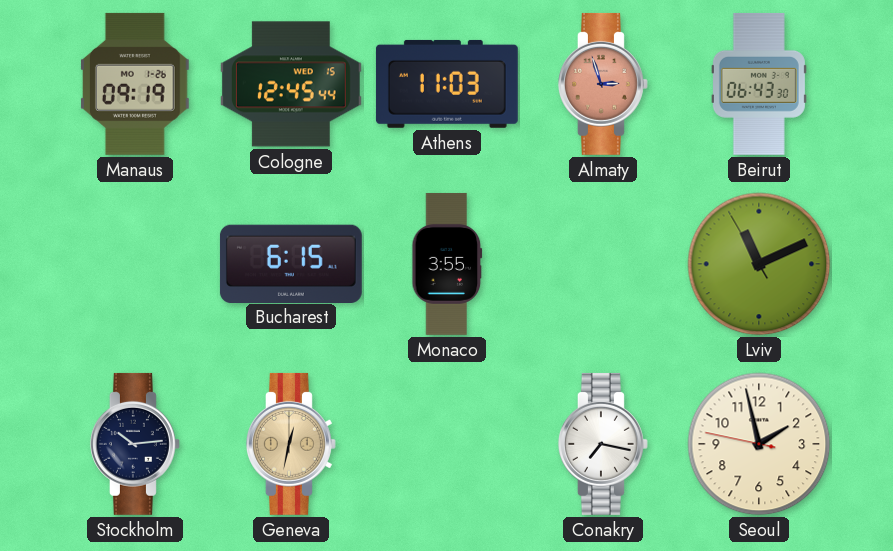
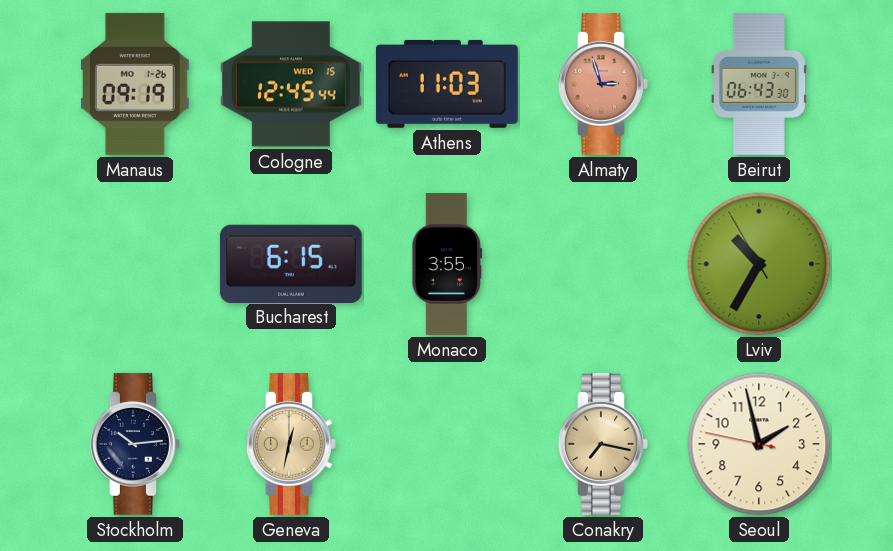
Lviv: 11:10 -> 10:34
Conakry dial: white -> champagne
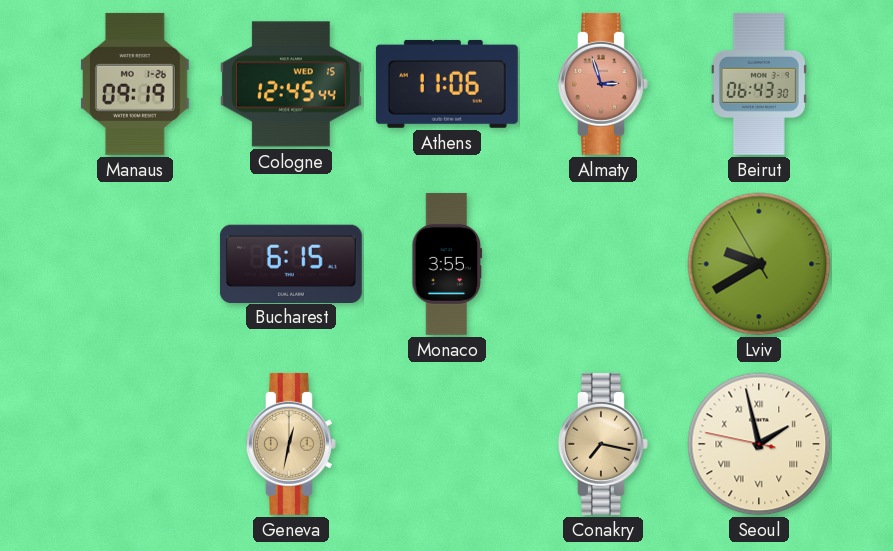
Athens: 11:03 -> 11:06
Lviv: 10:34 -> 9:39
Stockholm: 10:14 -> none
Seoul numerals: Arabic -> Roman
